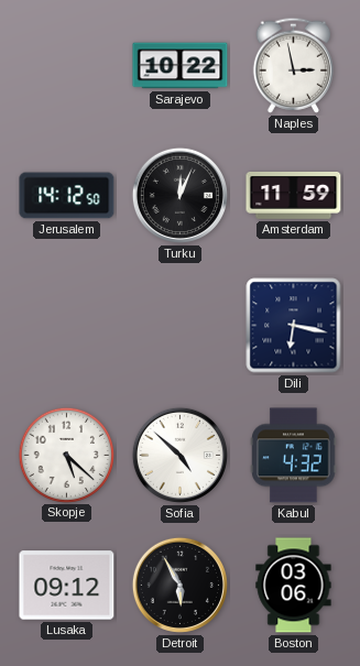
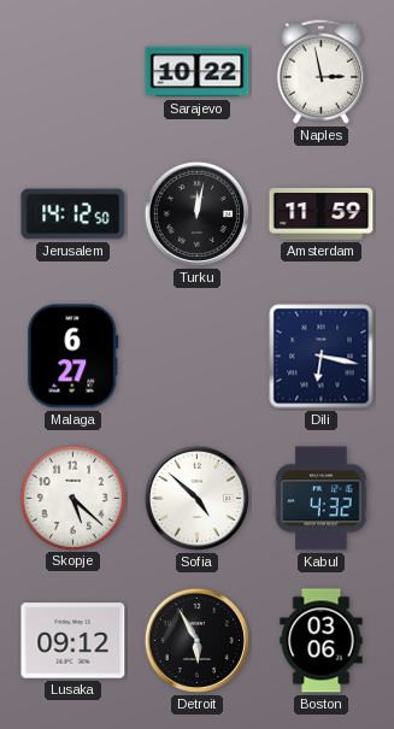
Turku: 12:04 -> 12:02
Malaga: none -> 6:27
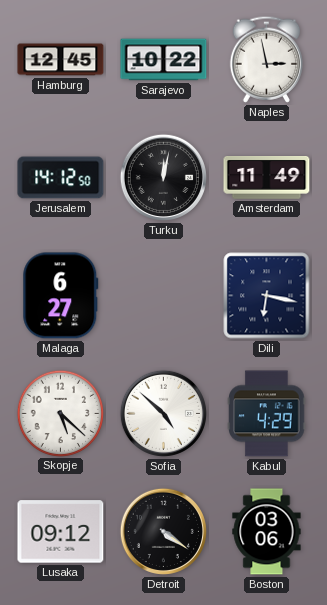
Hamburg: none -> 12:45
Amsterdam: 11:59 -> 11:49
Kabul: 4:32 -> 4:29
Detroit: 5:55 -> 4:21
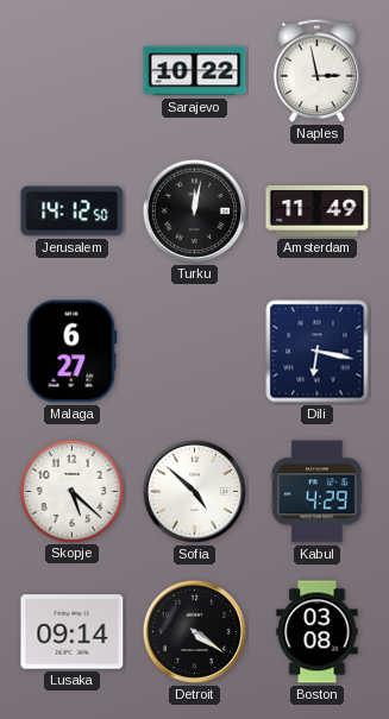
Hamburg: 12:45 -> none
Lusaka: 09:12 -> 09:14
Boston: 03:06 -> 03:08
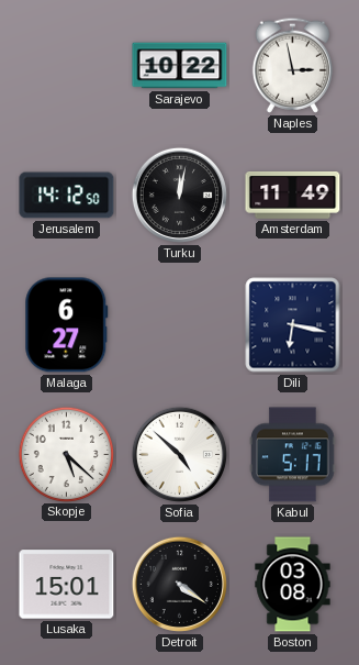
Kabul: 4:29 -> 5:17
Lusaka: 09:14 -> 15:01
